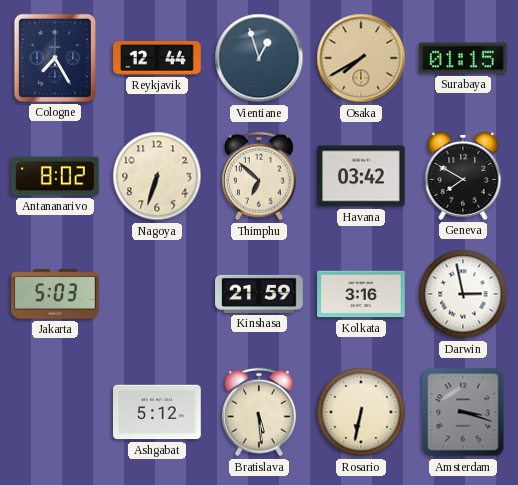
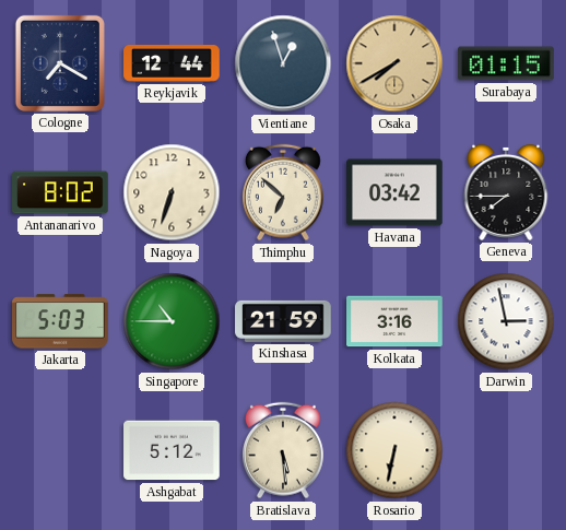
Cologne: 7:25 -> 7:20
Geneva: 7:50 -> 7:45
Singapore: none -> 10:45
Amsterdam: 3:18 -> none
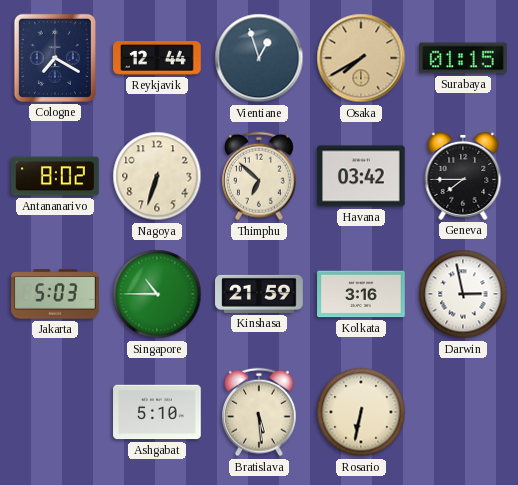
Ashgabat: 5:12 -> 5:10
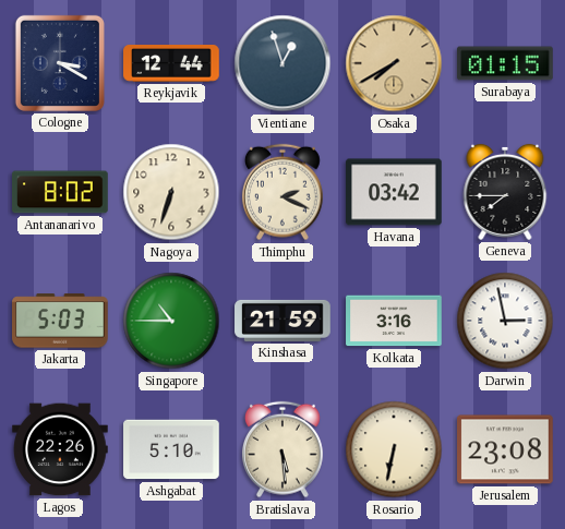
Cologne: 7:20 -> 3:20
Thimphu: 6:52 -> 2:19
Lagos: none -> 22:26
Jerusalem: none -> 23:08
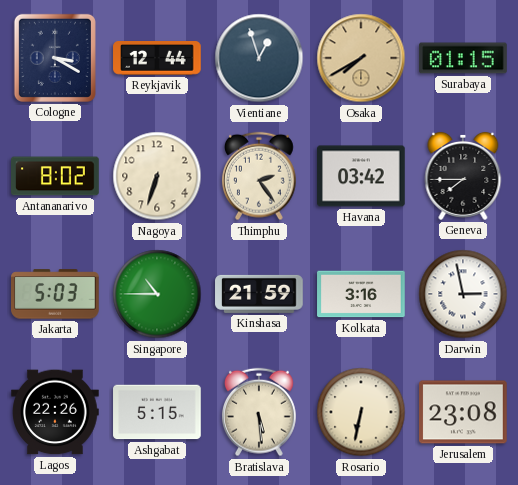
Thimphu: 2:19 -> 2:24
Ashgabat: 5:10 -> 5:15
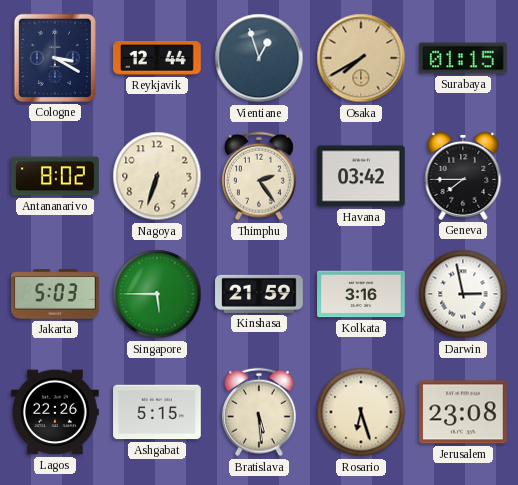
Singapore: 10:45 -> 5:45
Rosario: 6:32 -> 6:27
